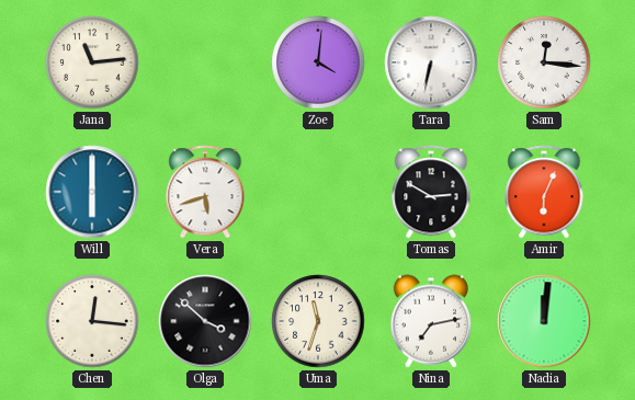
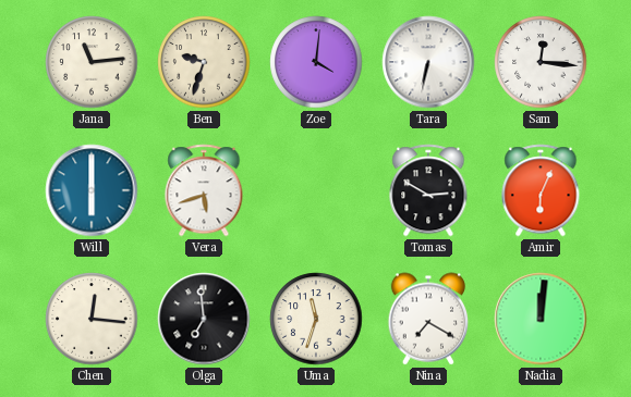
Ben: none -> 9:33
Olga: 3:52 -> 6:59
Nina: 7:13 -> 7:20
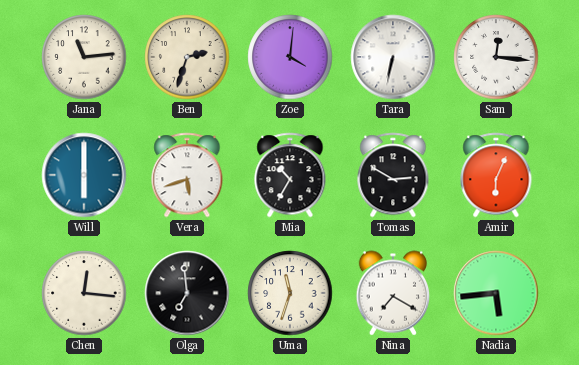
Ben: 9:33 -> 2:33
Mia: none -> 10:35
Nadia: 12:01 -> 5:44
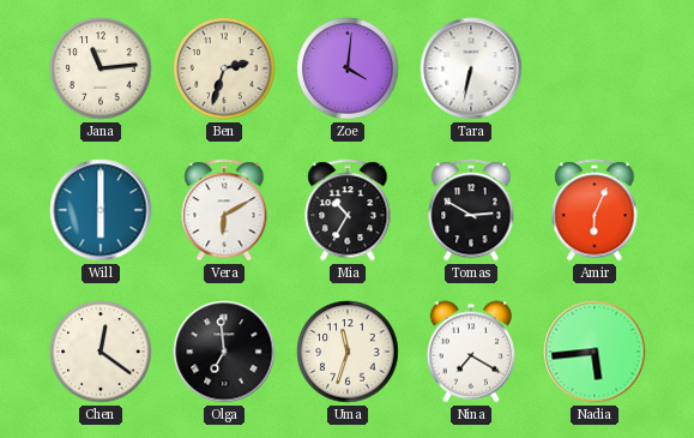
Sam: 12:16 -> none
Vera: 5:42 -> 6:10
Chen: 12:16 -> 12:21
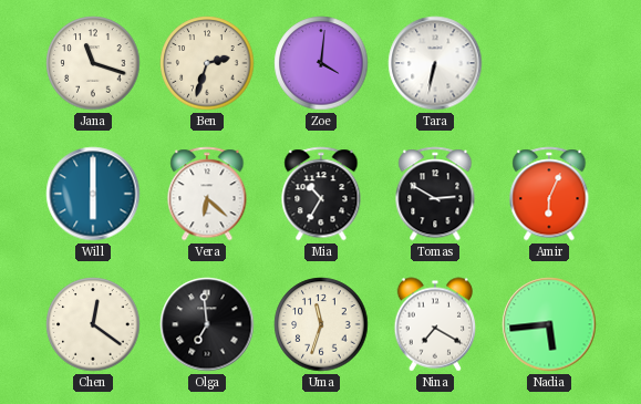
Jana: 11:14 -> 11:18
Vera: 6:10 -> 6:22
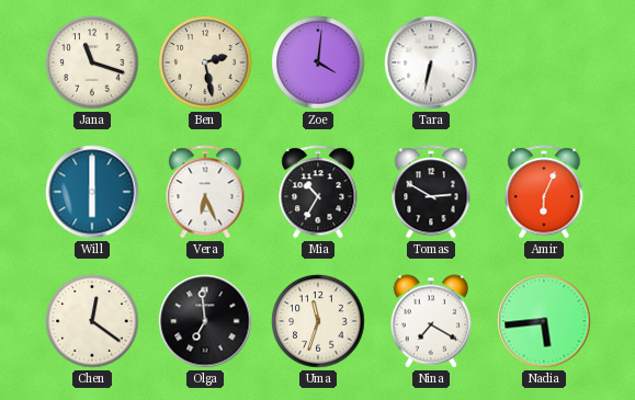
Ben: 2:33 -> 2:28
Vera: 6:22 -> 6:26
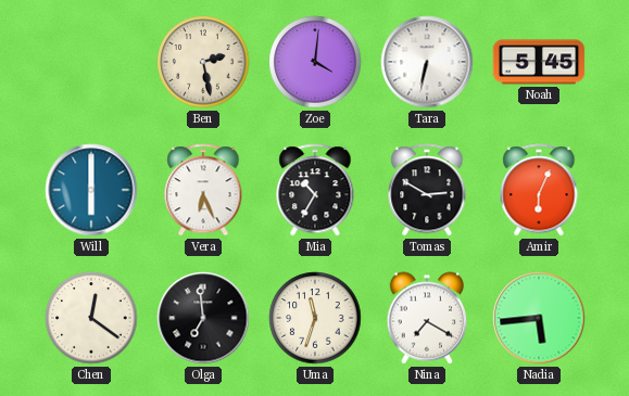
Jana: 11:18 -> none
Noah: none -> 5:45
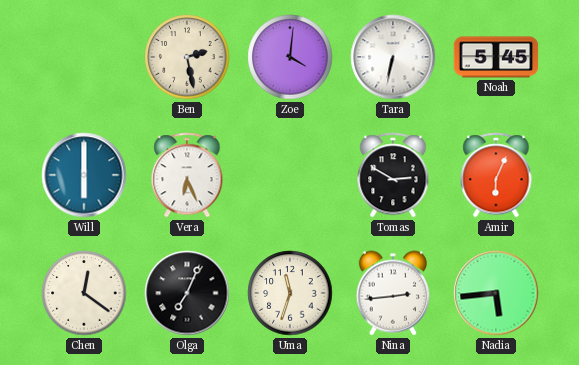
Mia: 10:35 -> none
Olga: 6:59 -> 7:04
Nina: 7:20 -> 2:44
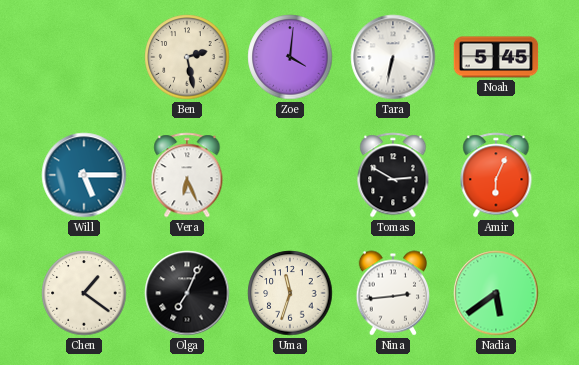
Will: 6:00 -> 5:15
Chen: 12:21 -> 1:21
Nadia: 5:44 -> 5:39
